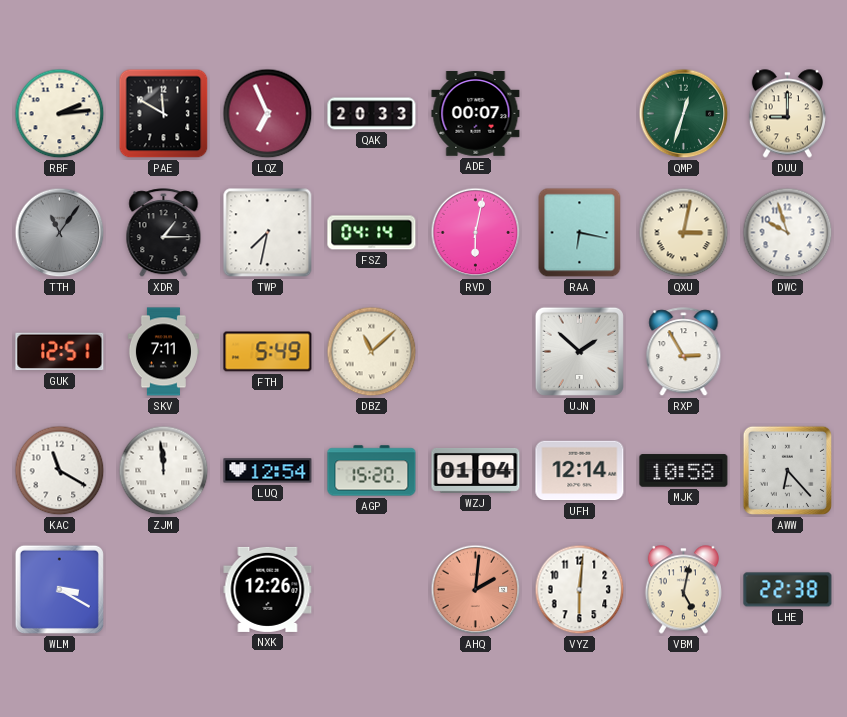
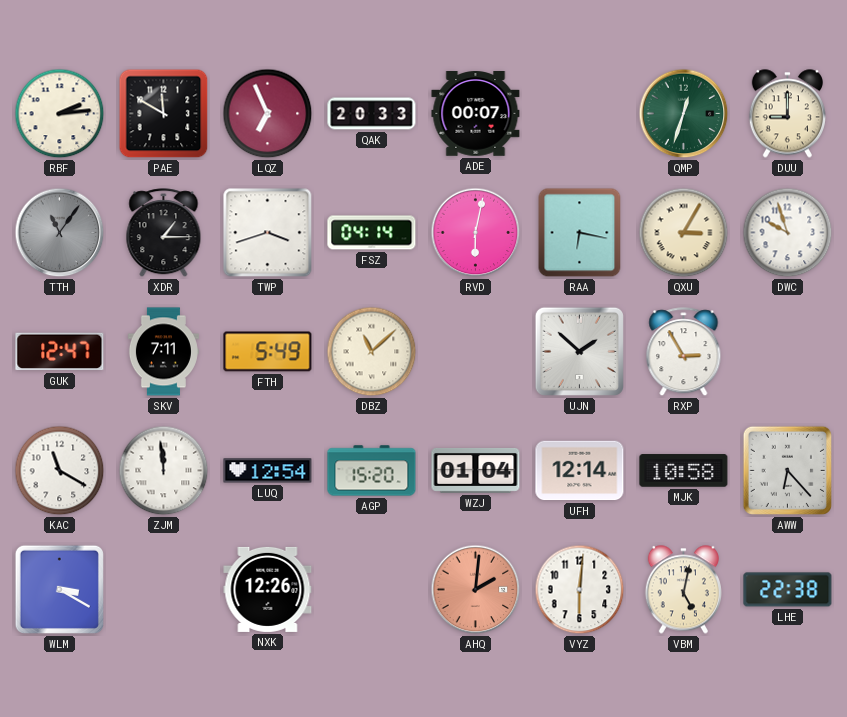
TWP: 7:32 -> 3:42
QXU: 3:02 -> 3:05
GUK: 12:51 -> 12:47
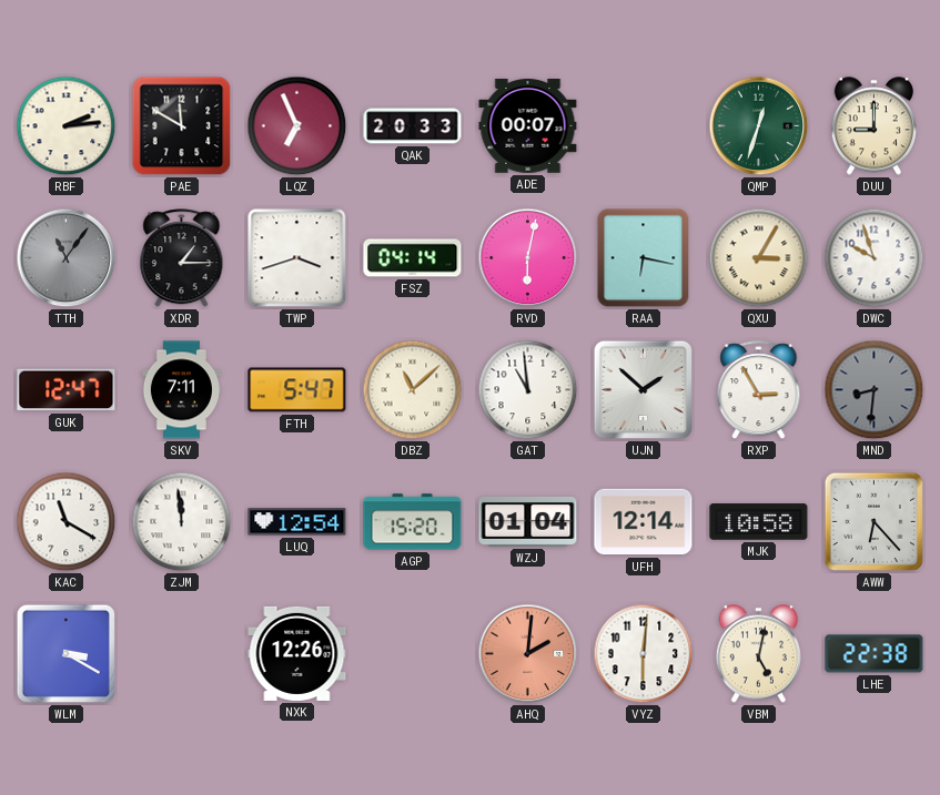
FTH: 5:49 -> 5:47
GAT: none -> 10:59
MND: none -> 8:31
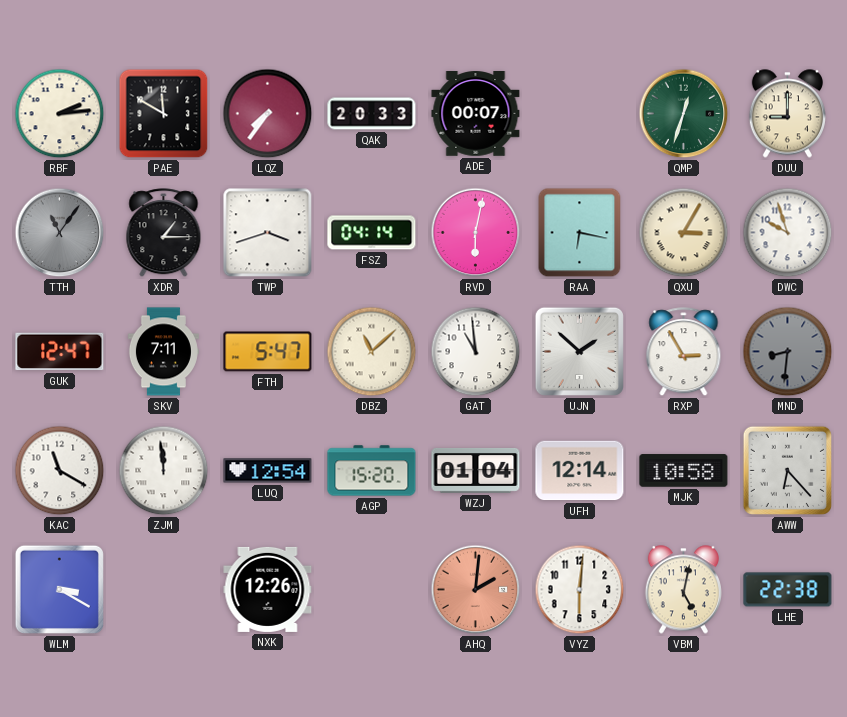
LQZ: 6:56 -> 7:36
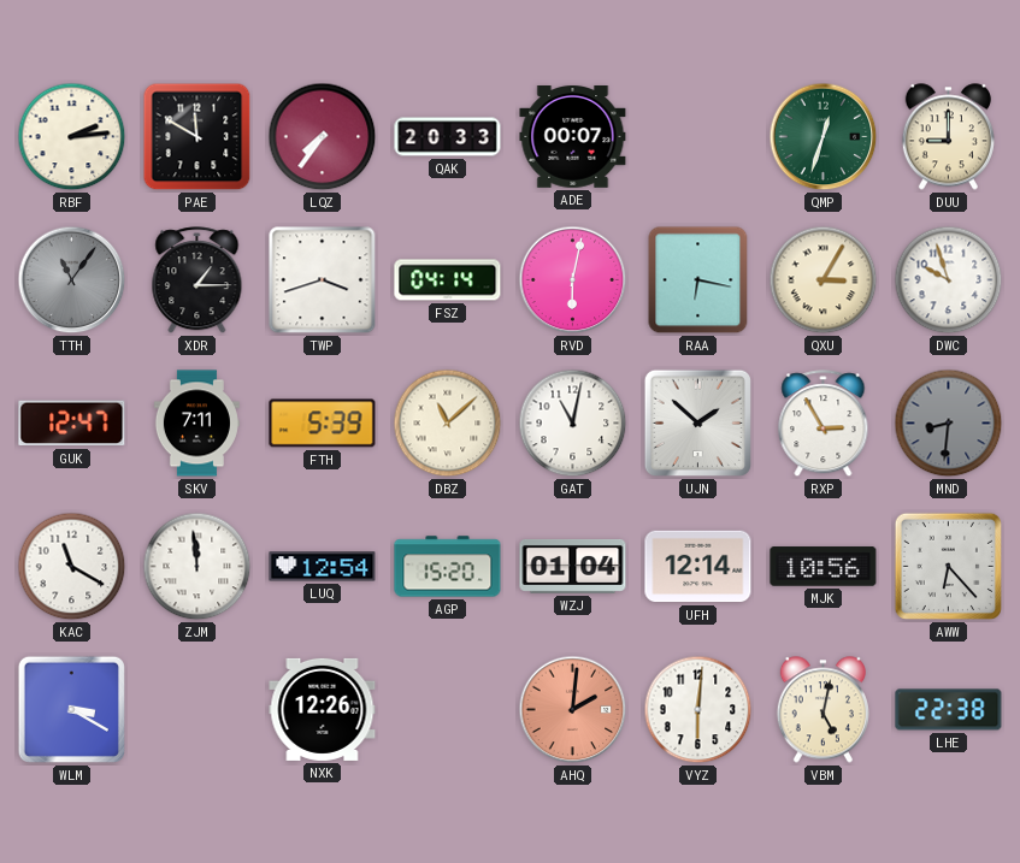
FTH: 5:47 -> 5:39
GAT: 10:59 -> 11:02
MJK: 10:58 -> 10:56
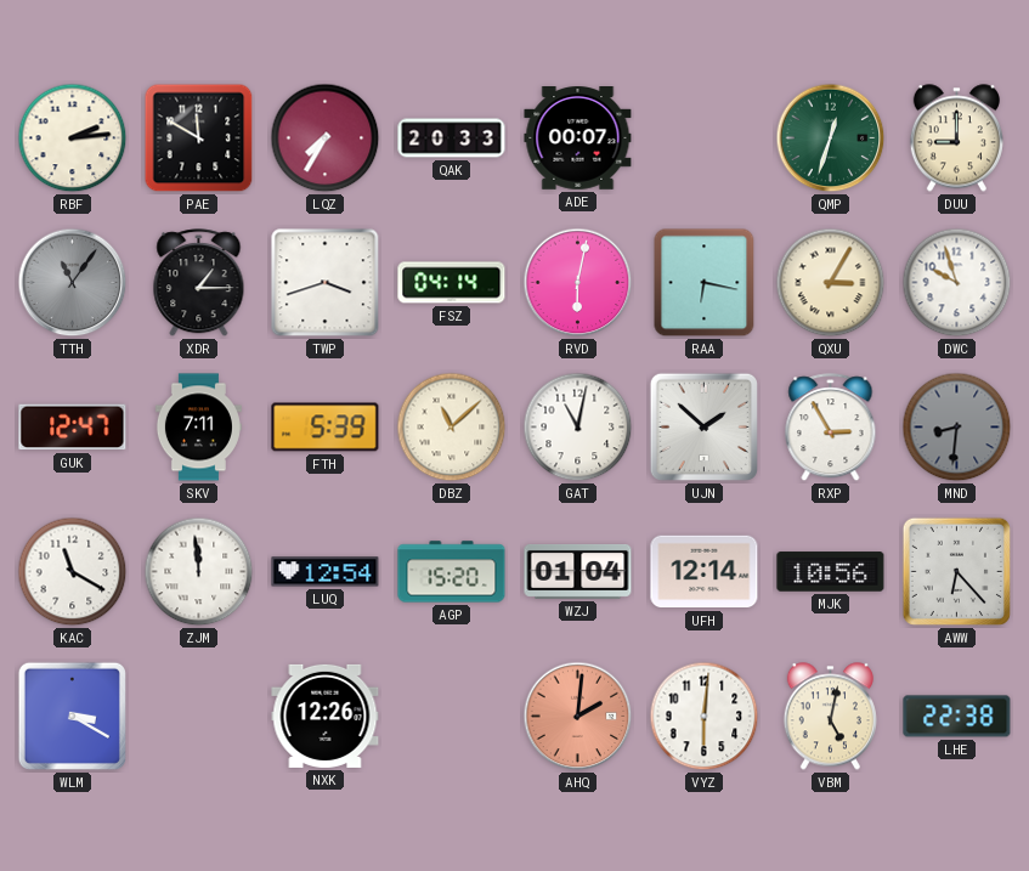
LQZ: 7:36 -> 7:35
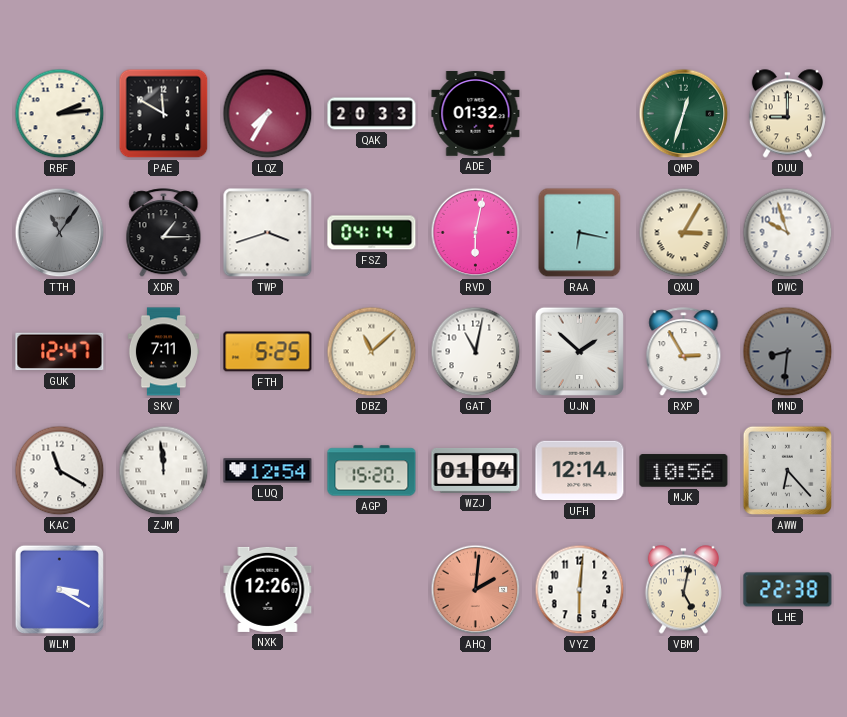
ADE: 00:07 -> 01:32
FTH: 5:39 -> 5:25
